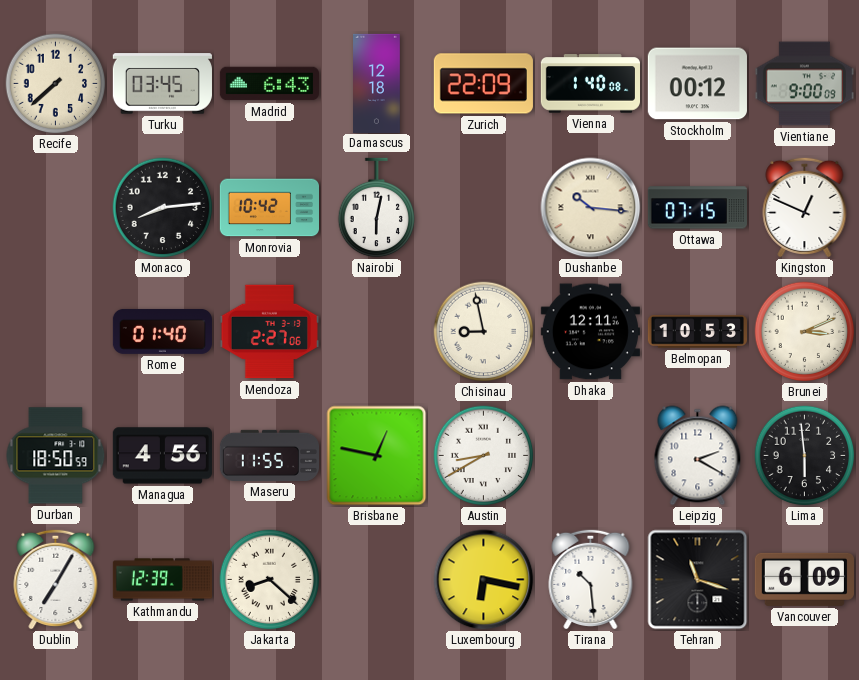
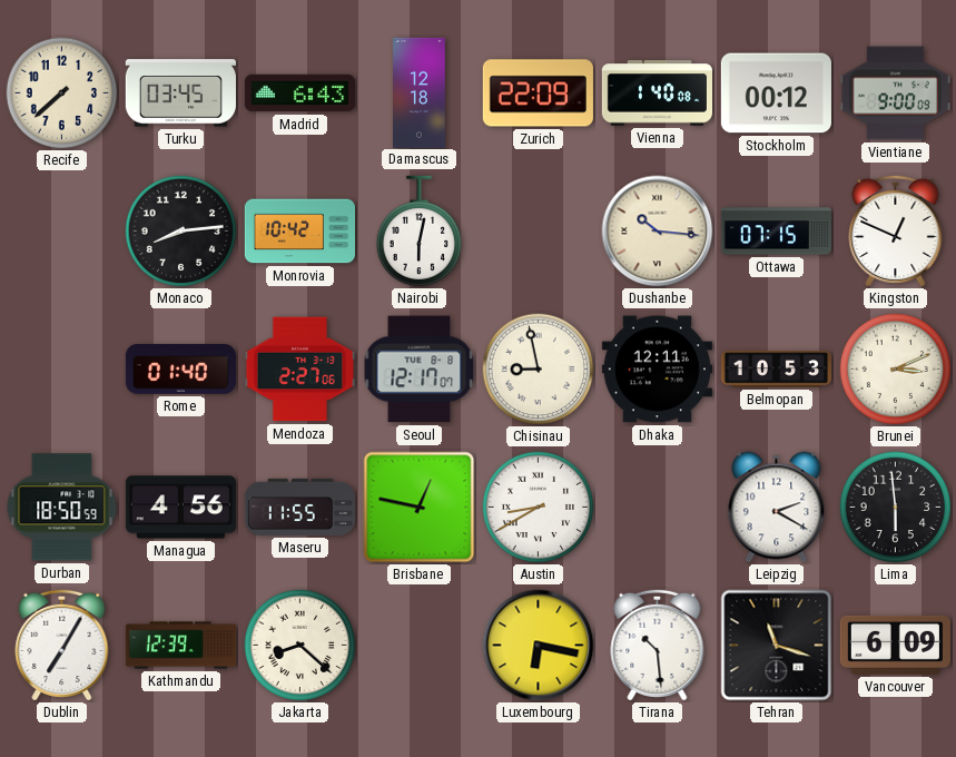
Seoul: none -> 12:17
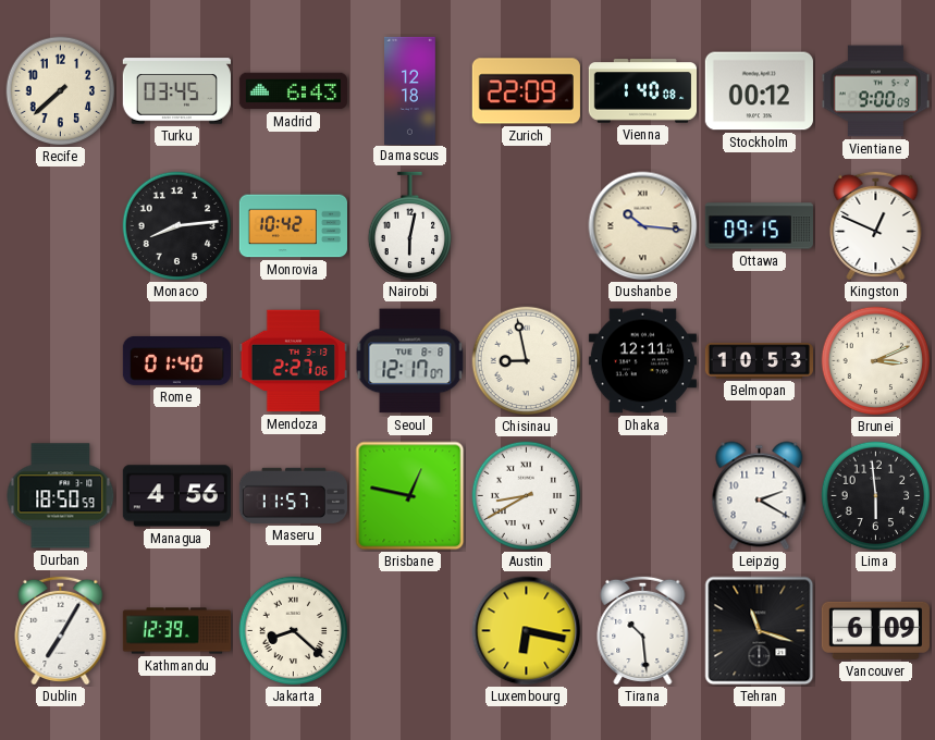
Ottawa: 07:15 -> 09:15
Maseru: 11:55 -> 11:57
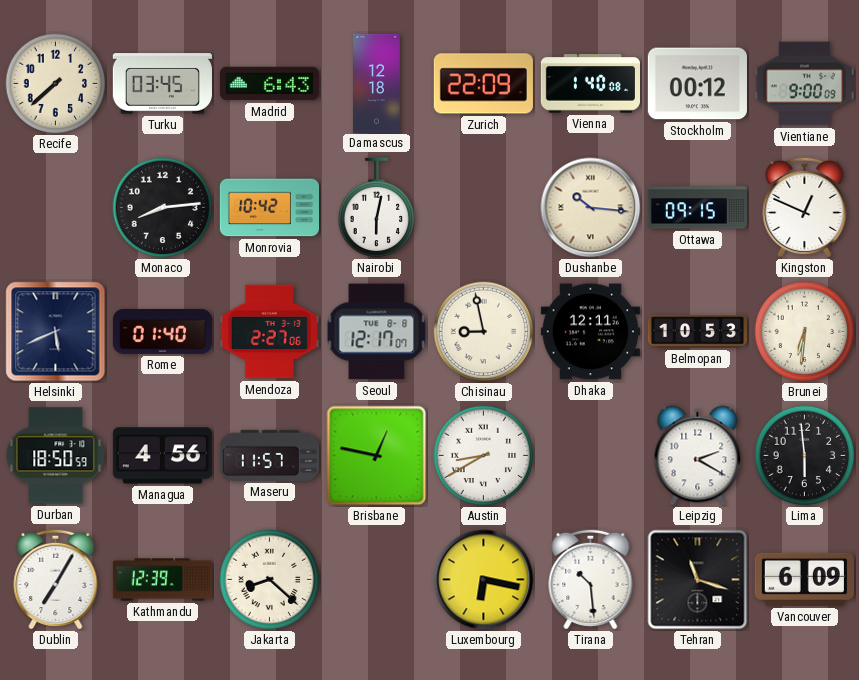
Helsinki: none -> 5:41
Brunei: 3:11 -> 6:31
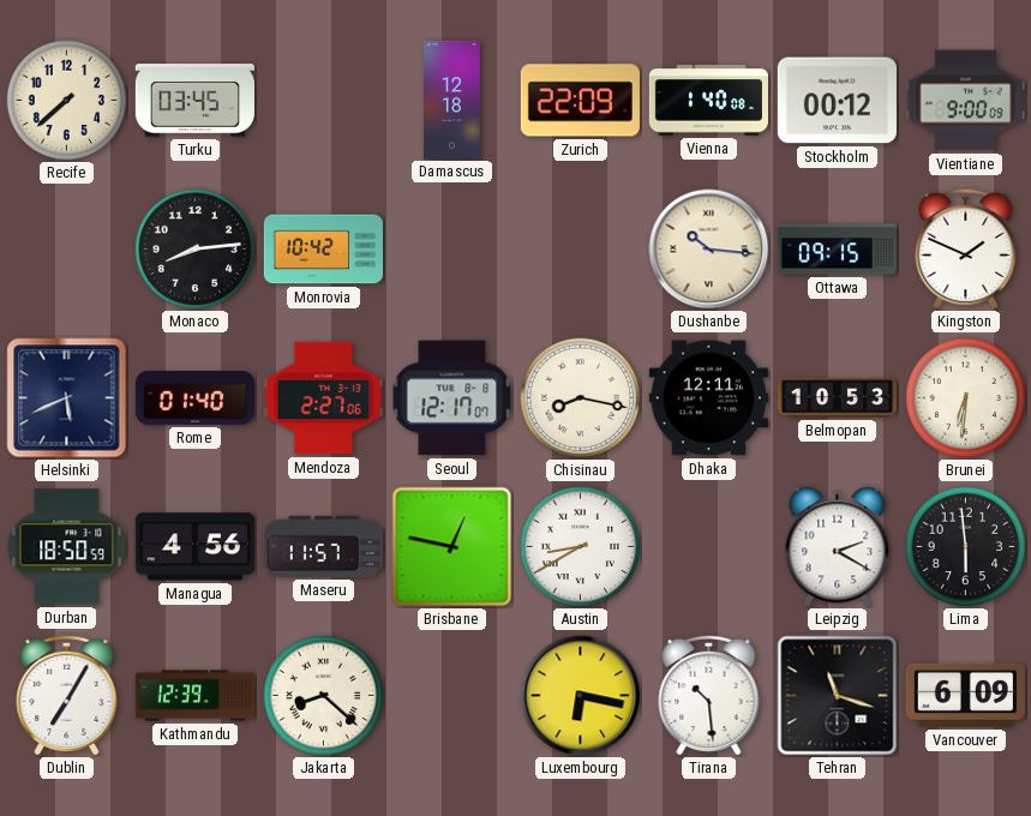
Madrid: 6:43 -> none
Nairobi: 6:02 -> none
Kingston: 12:49 -> 1:49
Chisinau: 8:58 -> 8:17
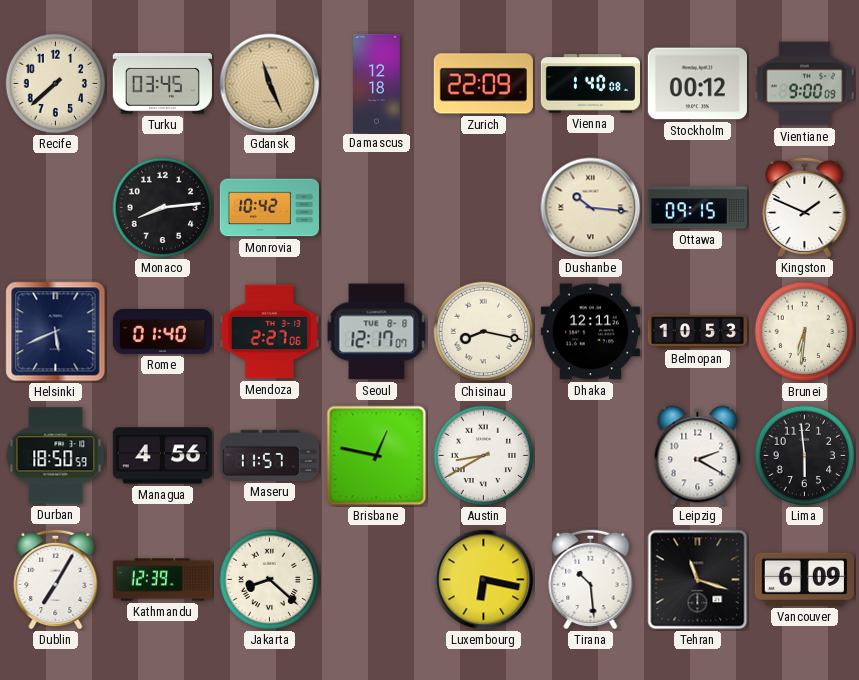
Gdansk: none -> 11:26
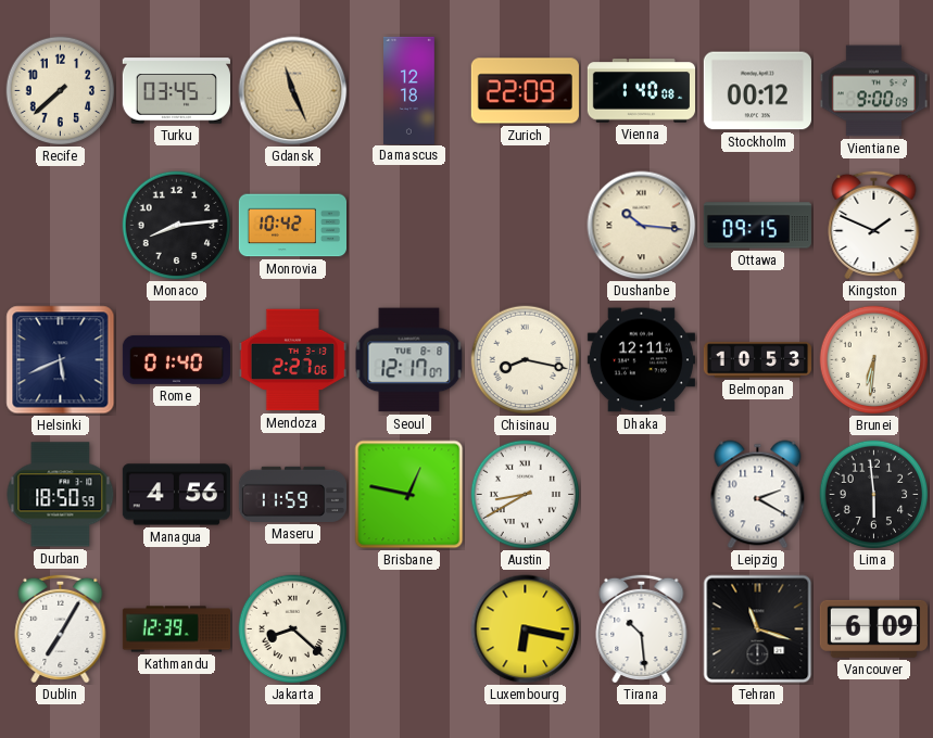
Maseru: 11:57 -> 11:59
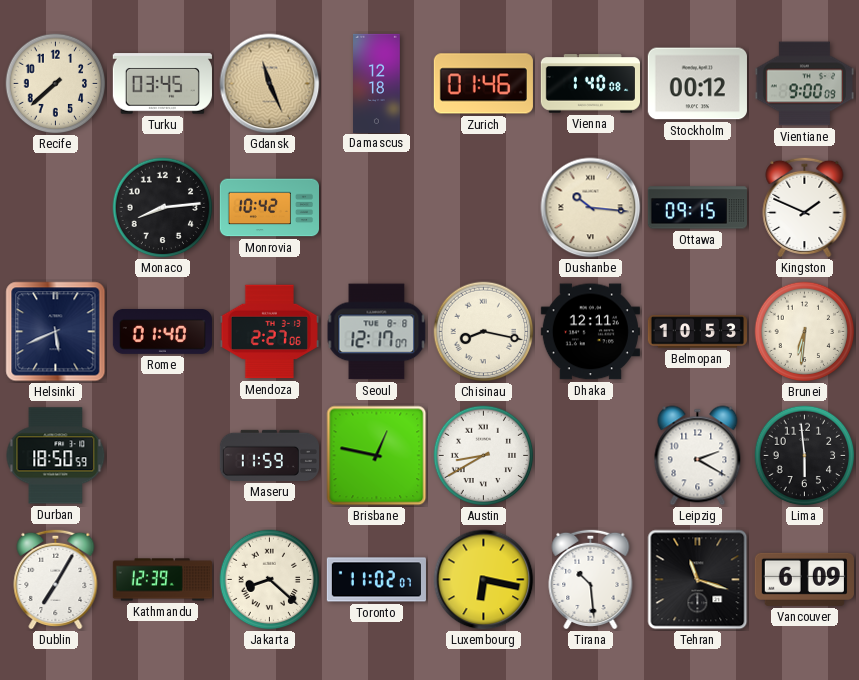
Zurich: 22:09 -> 01:46
Managua: 4:56 -> none
Toronto: none -> 11:02
